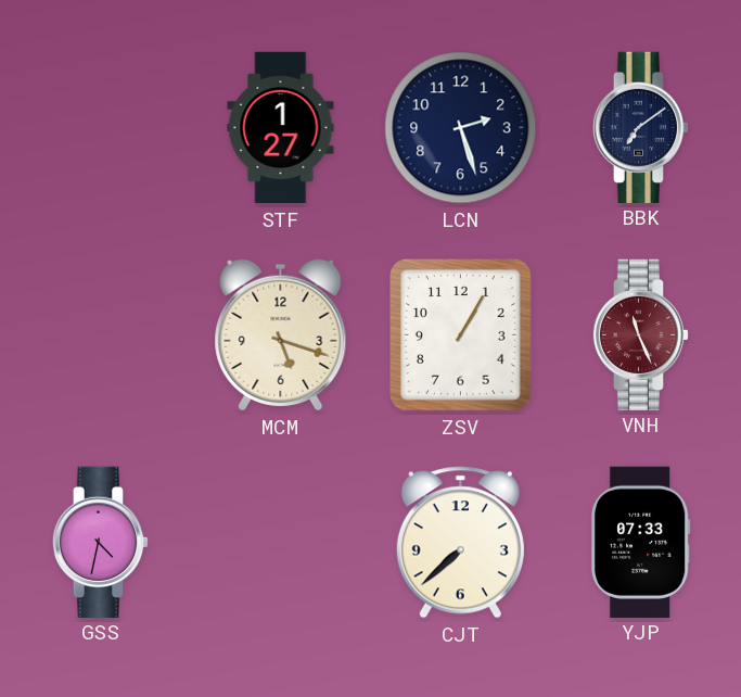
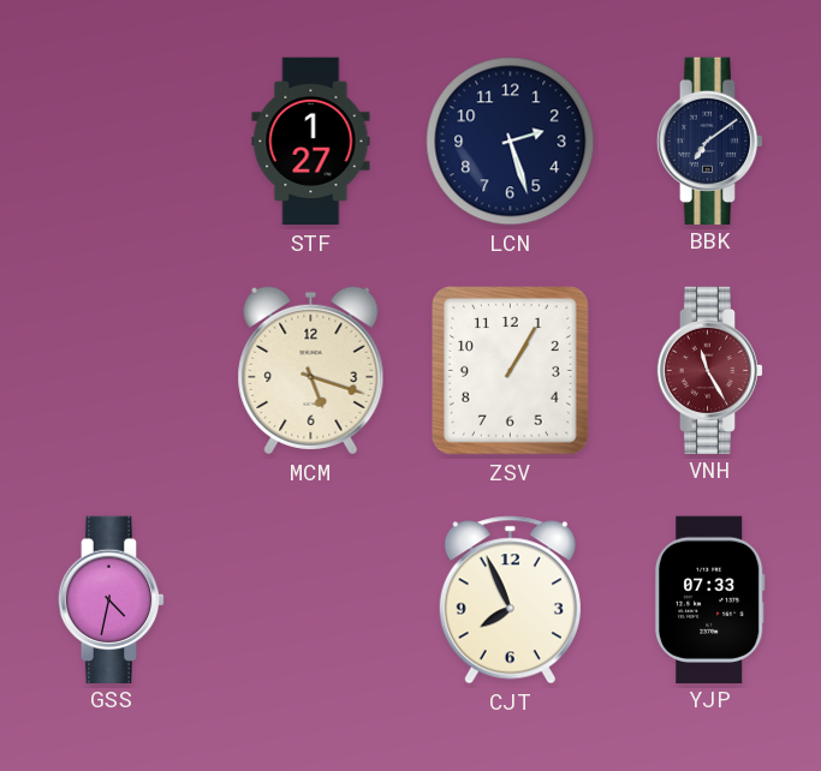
VNH: 11:26 -> 11:25
CJT: 7:38 -> 7:56
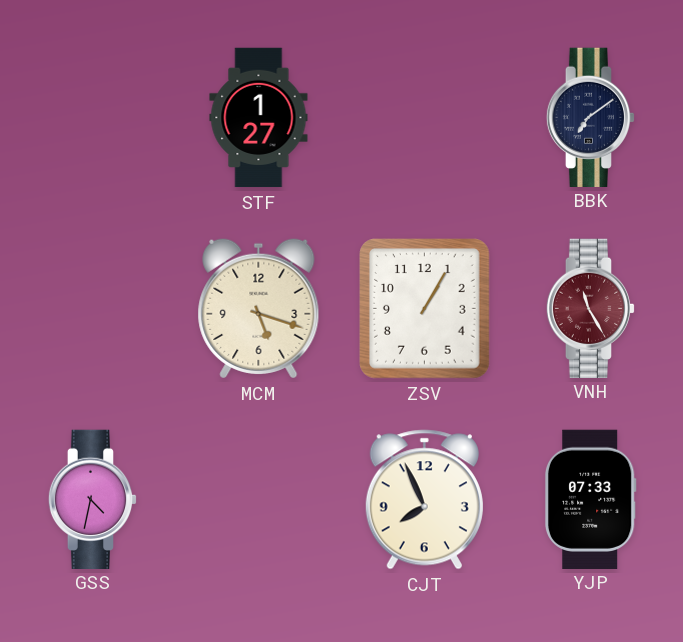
LCN: 2:27 -> none
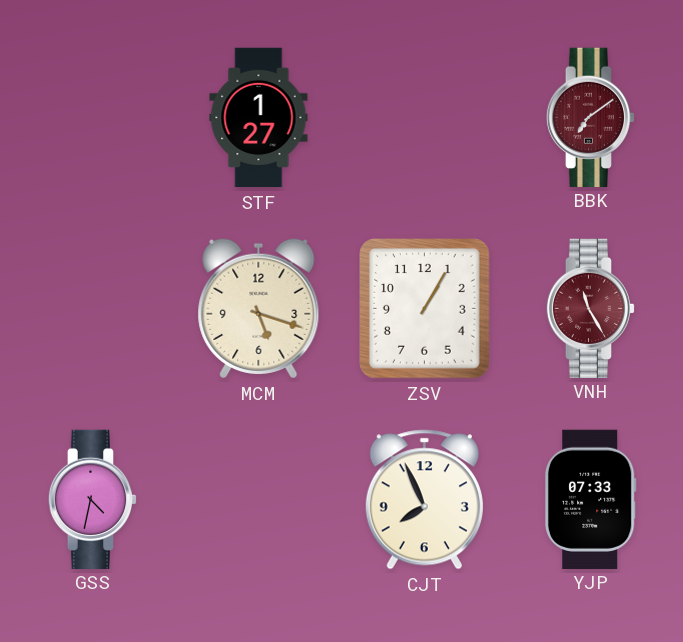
BBK dial: navy -> burgundy
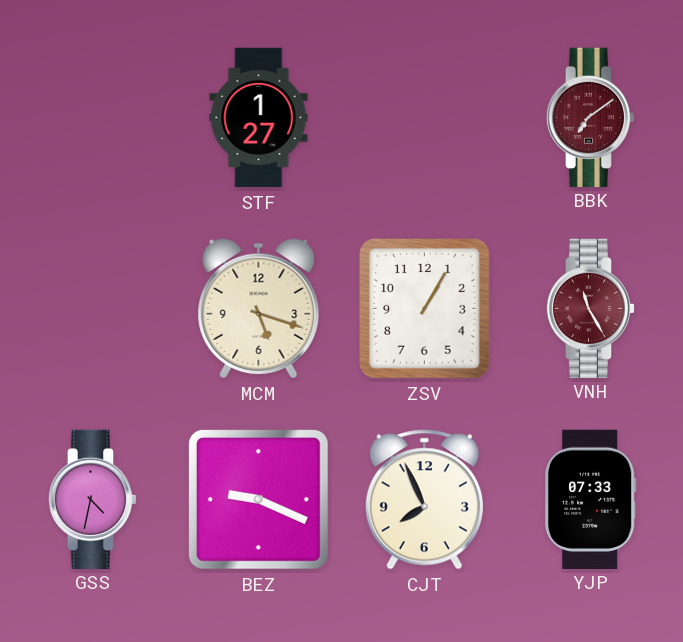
BEZ: none -> 9:19
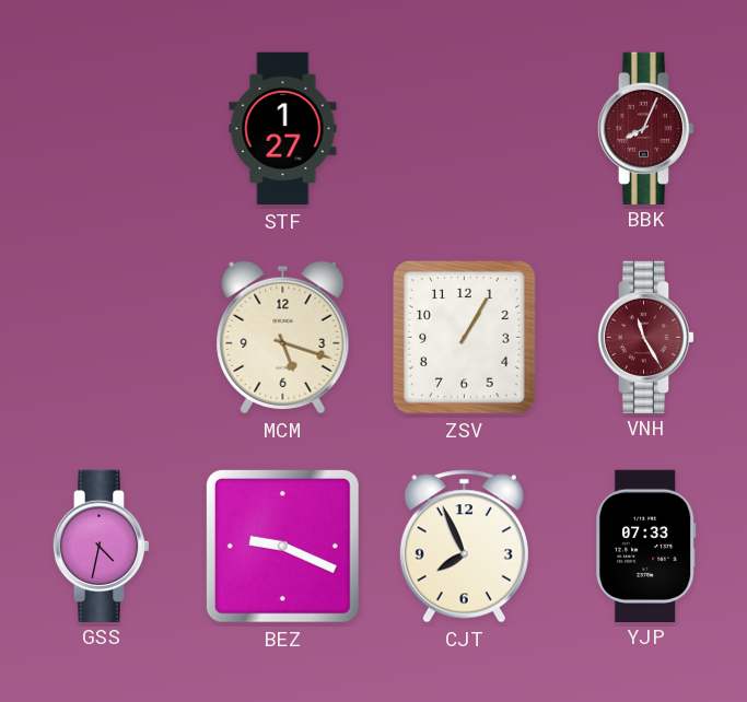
BBK: 7:09 -> 8:04
